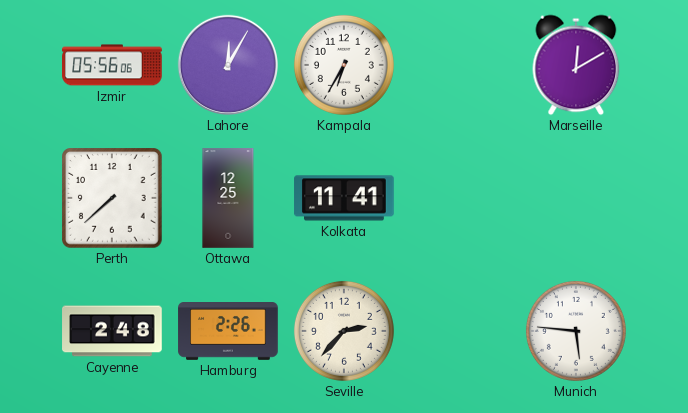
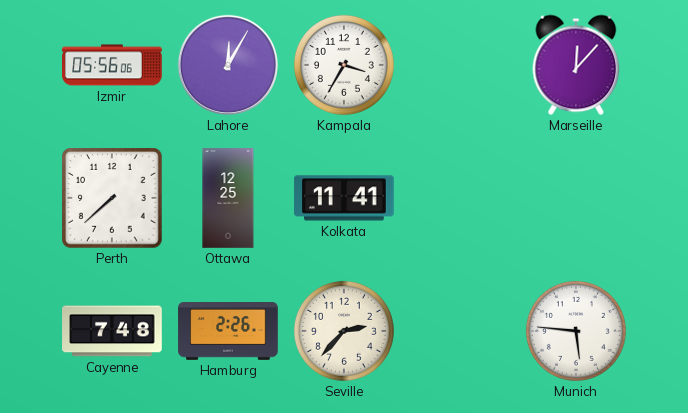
Kampala: 6:35 -> 3:35
Marseille: 12:10 -> 12:07
Cayenne: 2:48 -> 7:48
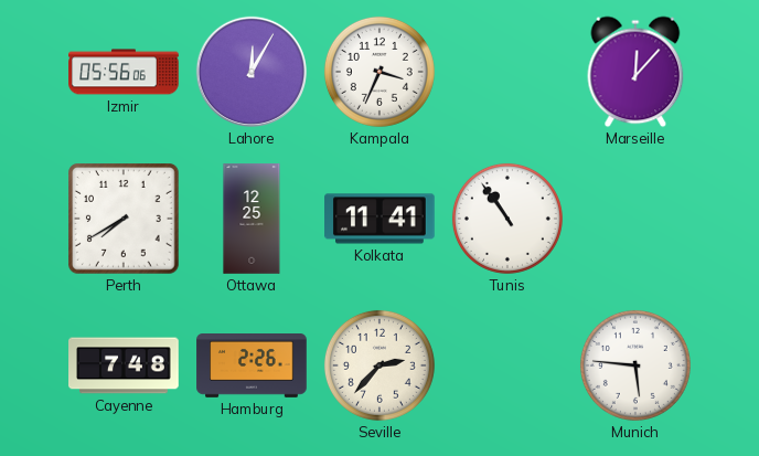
Kampala: 3:35 -> 3:34
Perth: 7:38 -> 7:40
Tunis: none -> 10:54
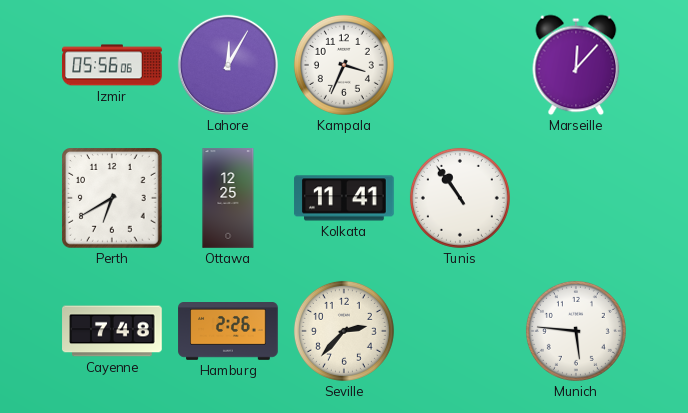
Perth: 7:40 -> 6:40
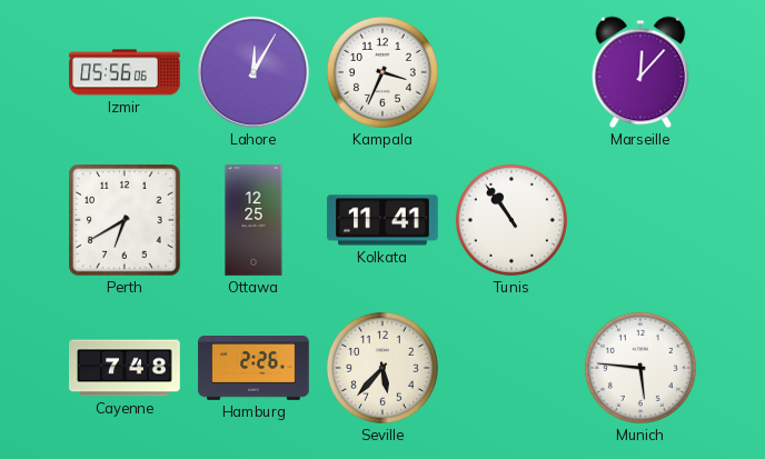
Seville: 2:37 -> 5:37
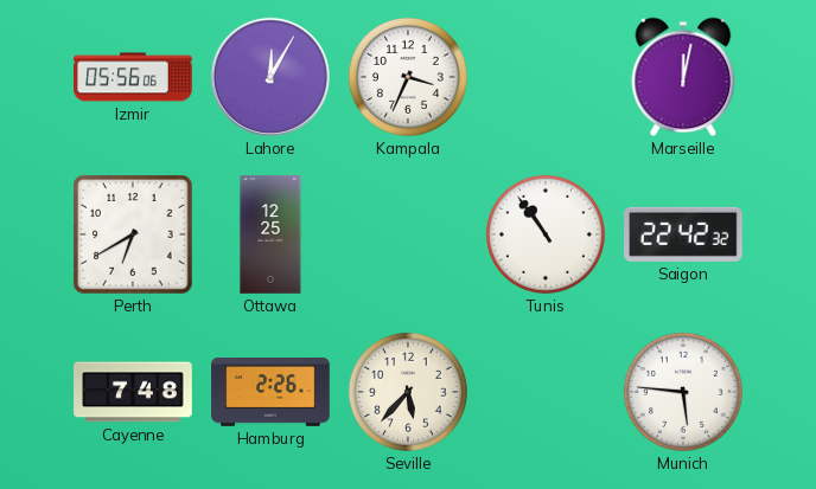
Marseille: 12:07 -> 12:02
Kolkata: 11:41 -> none
Saigon: none -> 22:42
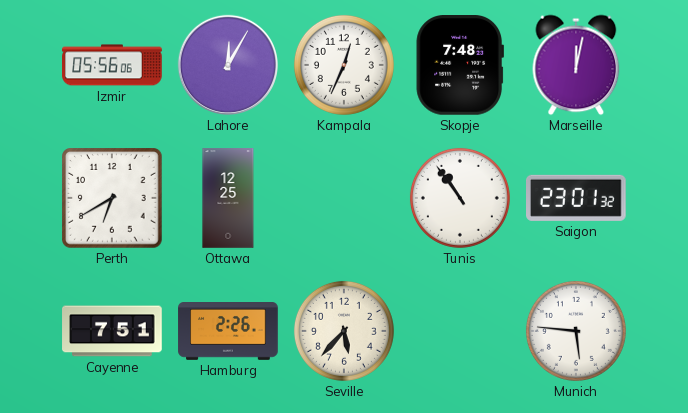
Kampala: 3:34 -> 12:34
Skopje: none -> 7:48
Saigon: 22:42 -> 23:01
Cayenne: 7:48 -> 7:51
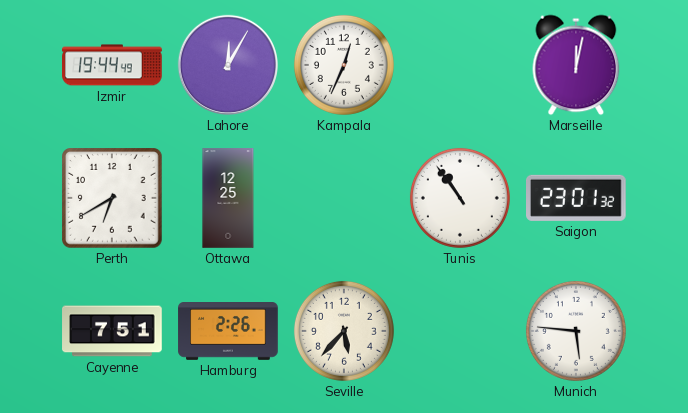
Izmir: 05:56 -> 19:44
Skopje: 7:48 -> none
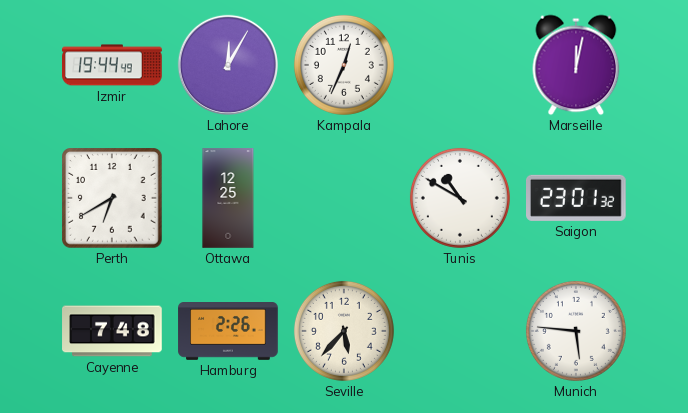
Tunis: 10:54 -> 10:50
Cayenne: 7:51 -> 7:48
